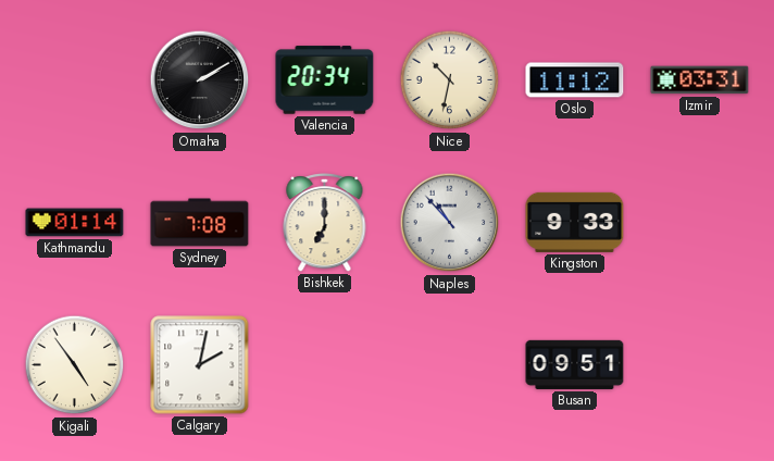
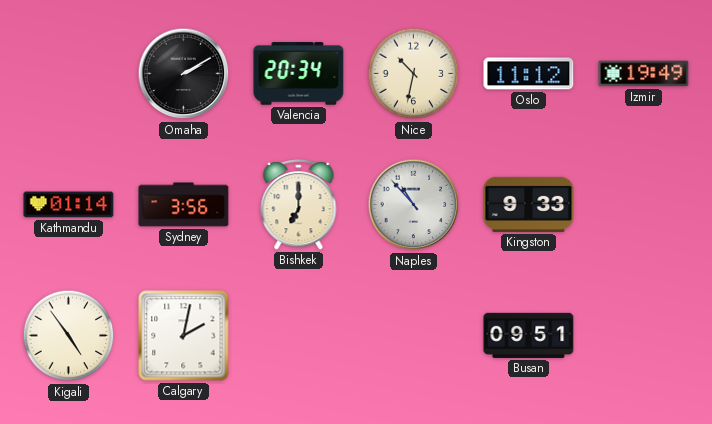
Izmir: 03:31 -> 19:49
Sydney: 7:08 -> 3:56
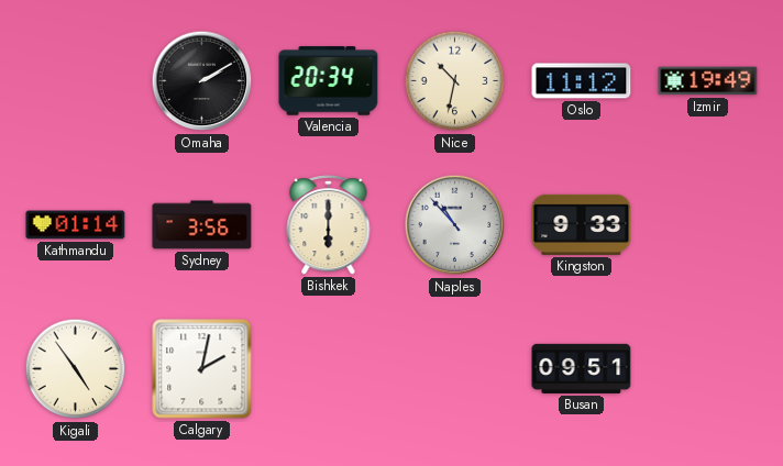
Bishkek: 7:00 -> 6:00
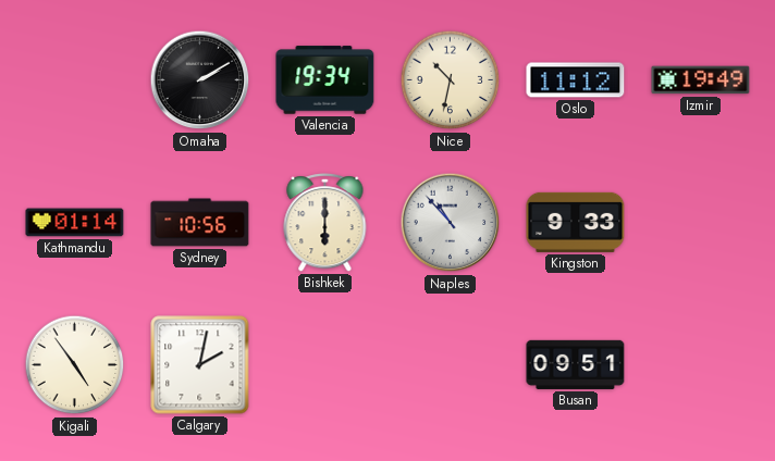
Valencia: 20:34 -> 19:34
Sydney: 3:56 -> 10:56
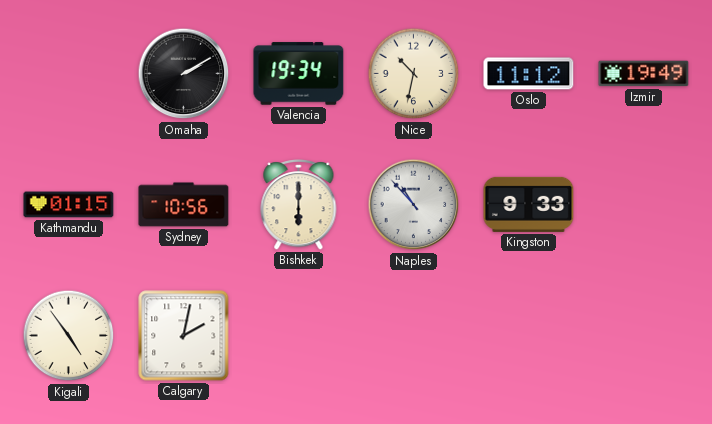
Kathmandu: 01:14 -> 01:15
Busan: 09:51 -> none
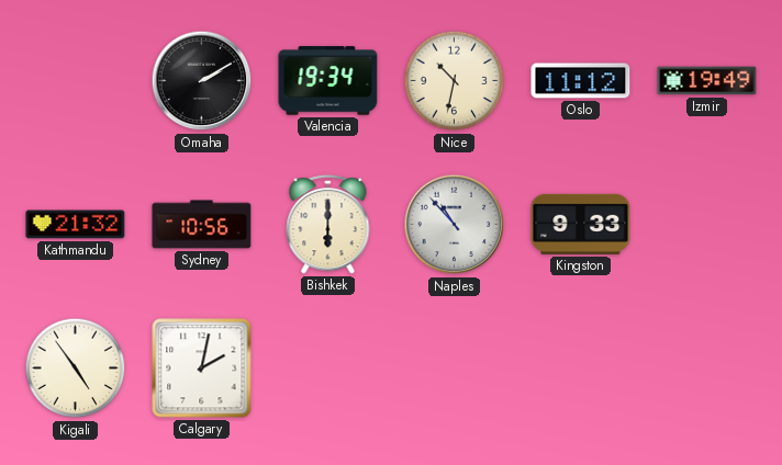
Kathmandu: 01:15 -> 21:32
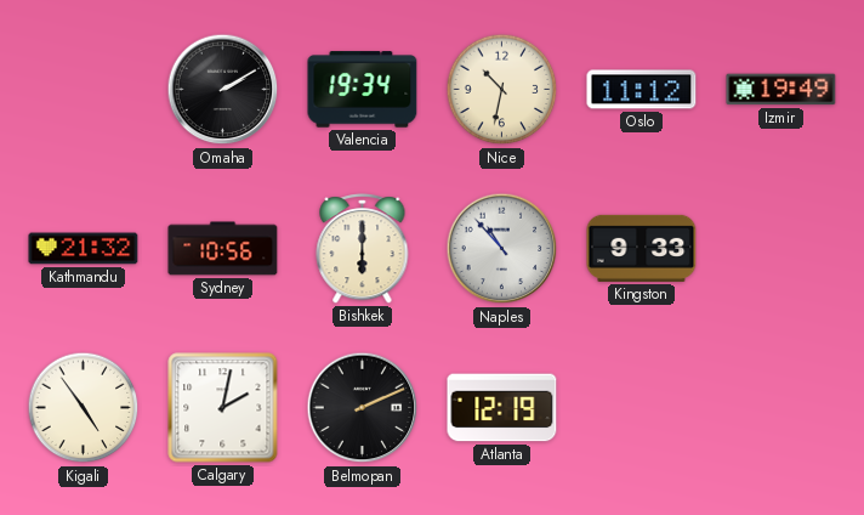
Belmopan: none -> 2:11
Atlanta: none -> 12:19
